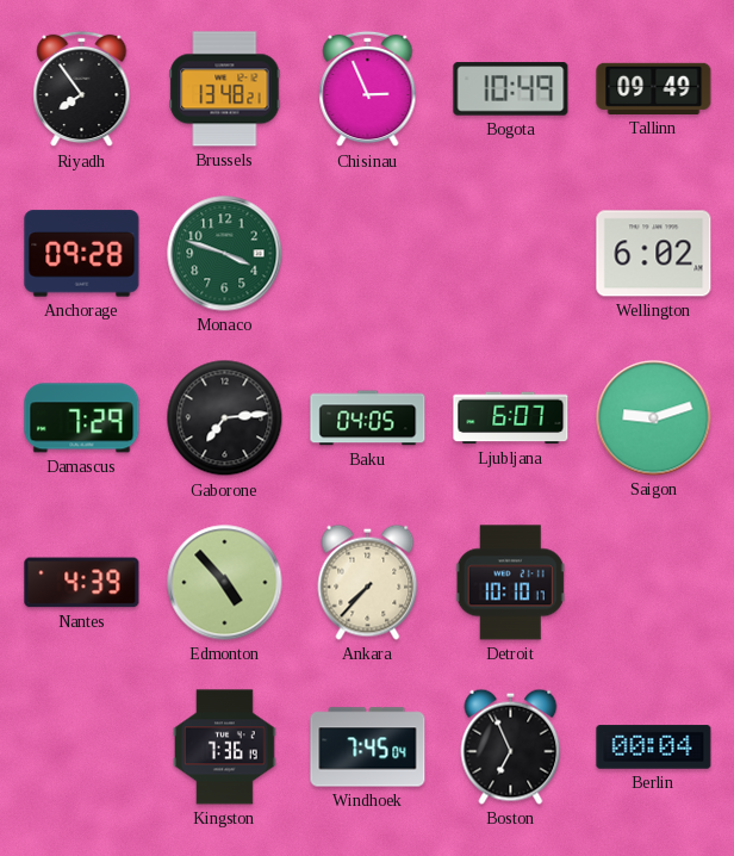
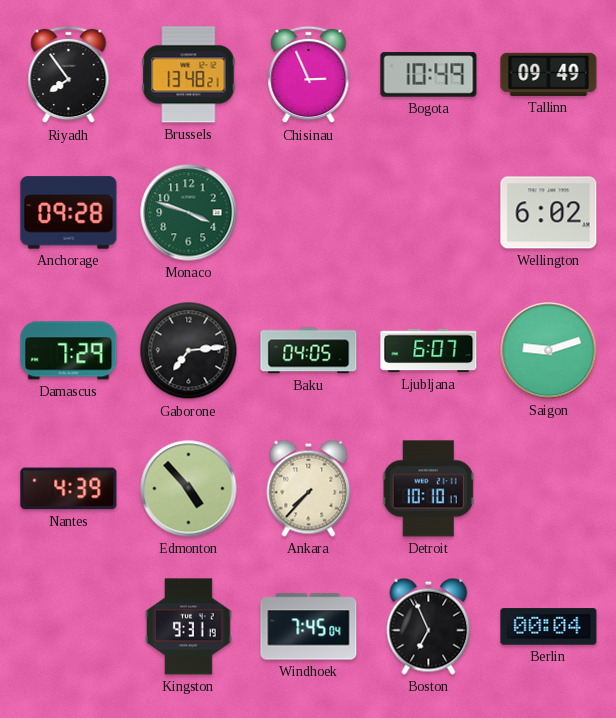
Kingston: 7:36 -> 9:31
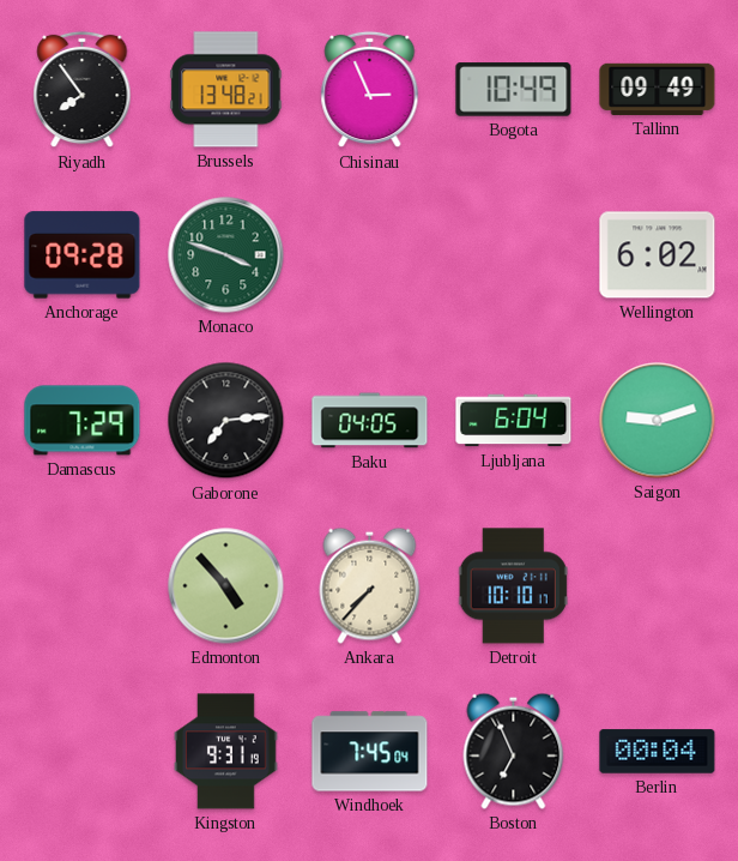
Ljubljana: 6:07 -> 6:04
Nantes: 4:39 -> none
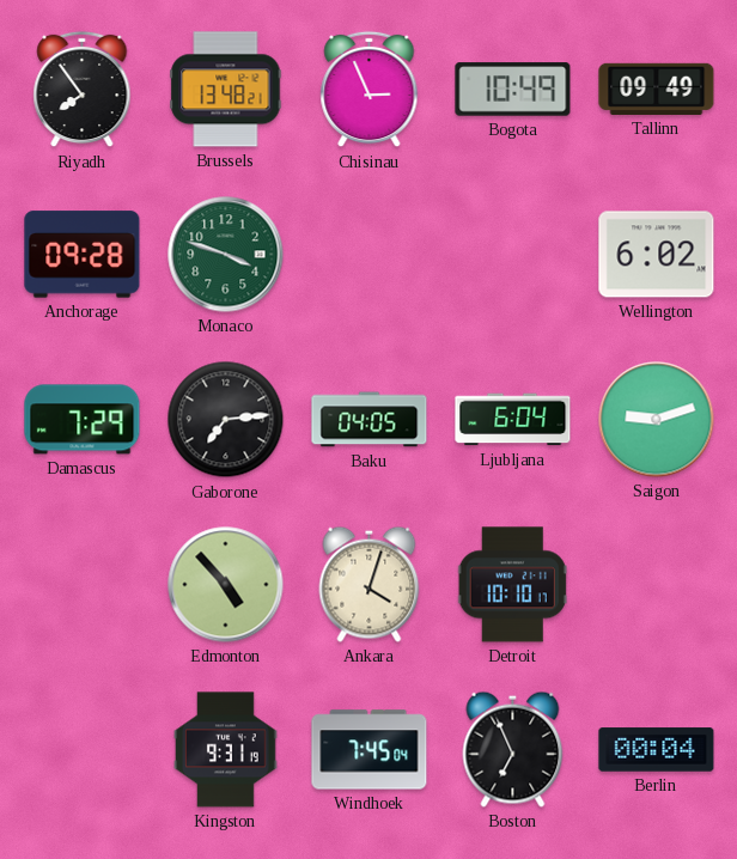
Ankara: 7:37 -> 4:03
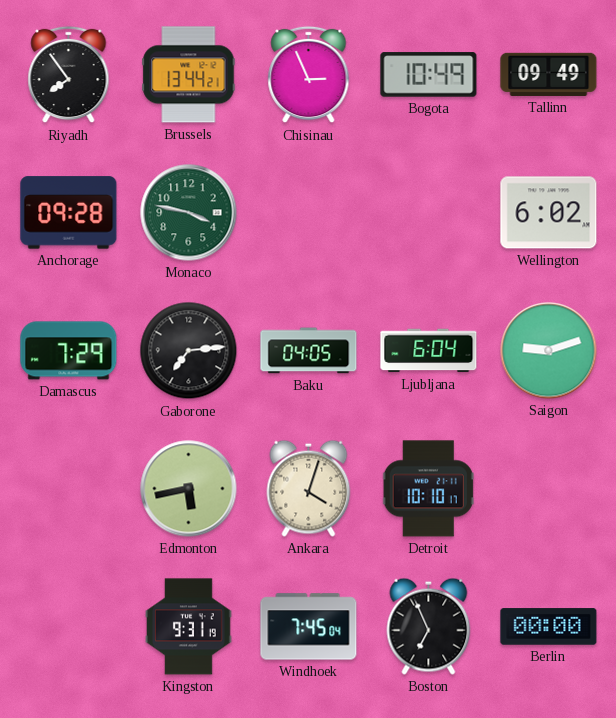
Brussels: 13:48 -> 13:44
Monaco: 3:48 -> 3:47
Edmonton: 4:53 -> 5:43
Berlin: 00:04 -> 00:00
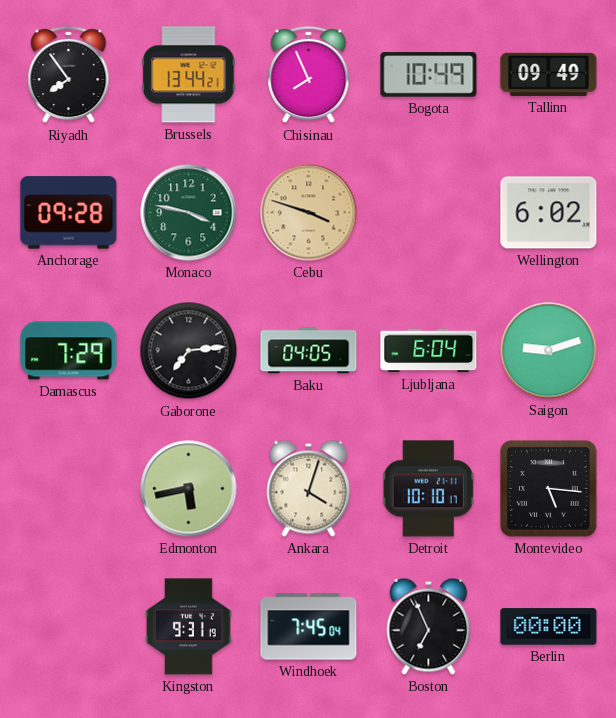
Chisinau: 2:56 -> 7:56
Cebu: none -> 3:48
Montevideo: none -> 5:16
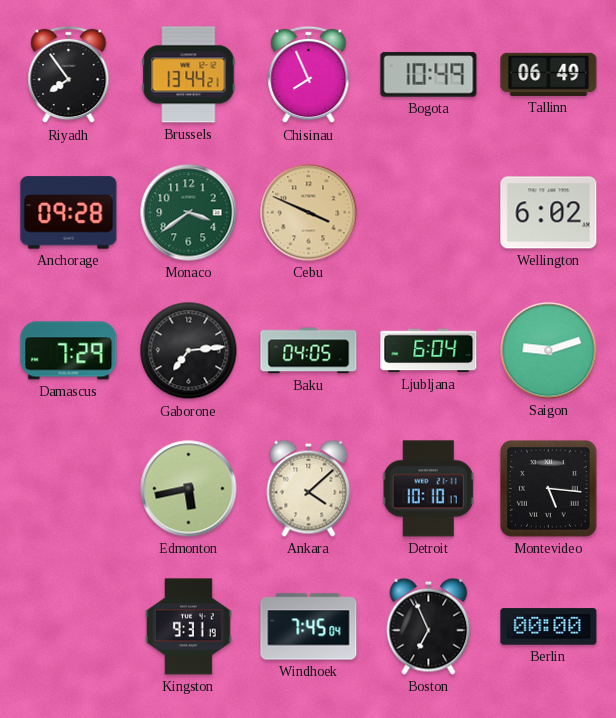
Tallinn: 09:49 -> 06:49
Monaco: 3:47 -> 3:39
Cebu: 3:48 -> 3:49
Ankara: 4:03 -> 4:08
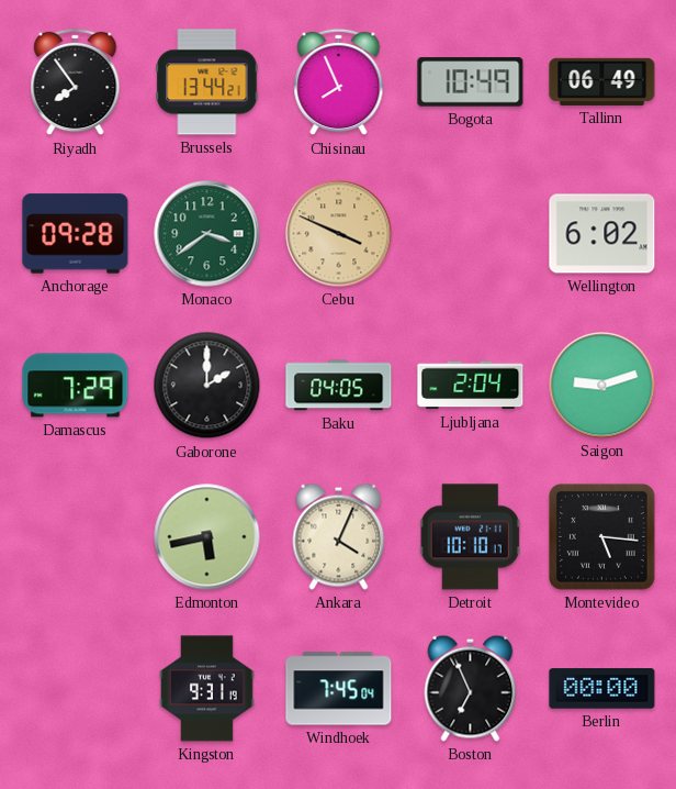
Gaborone: 7:14 -> 2:00
Ljubljana: 6:04 -> 2:04
Ankara: 4:08 -> 4:04
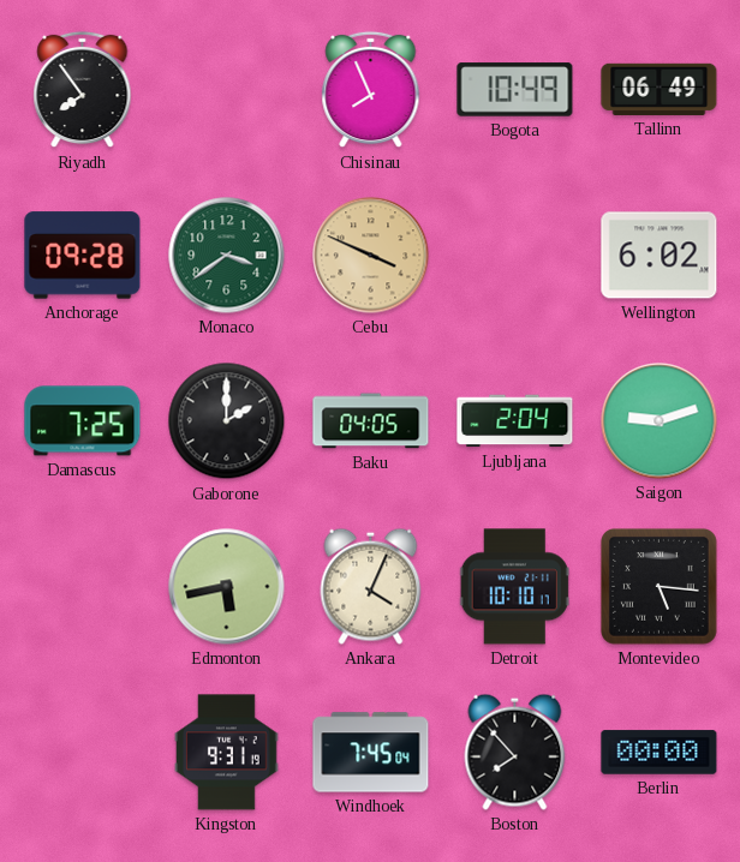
Brussels: 13:44 -> none
Damascus: 7:29 -> 7:25
Boston: 6:56 -> 7:53
